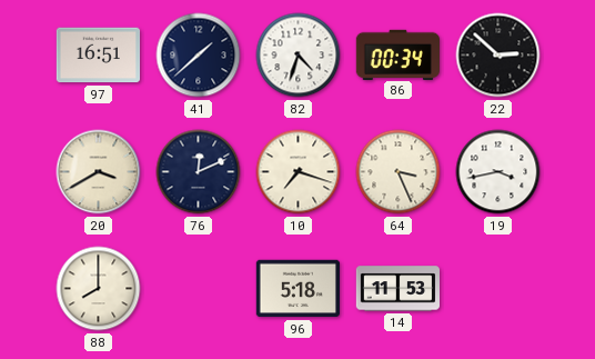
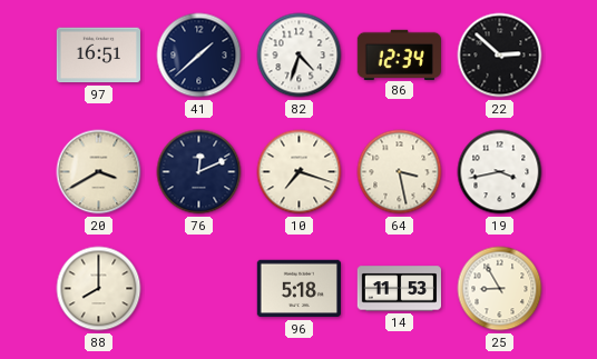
86: 00:34 -> 12:34
64: 3:26 -> 3:28
25: none -> 8:55
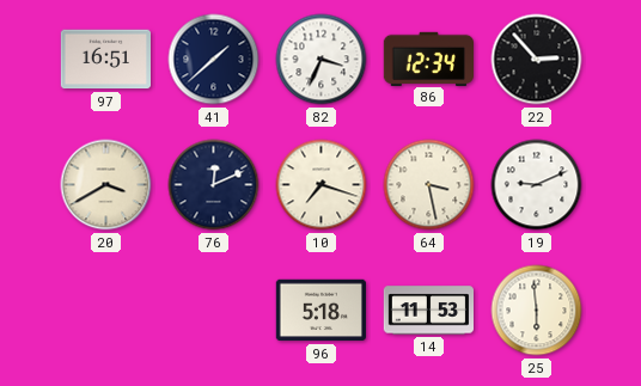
82: 4:33 -> 3:34
22: 2:52 -> 2:53
19: 3:43 -> 9:11
88: 8:00 -> none
25: 8:55 -> 5:59
